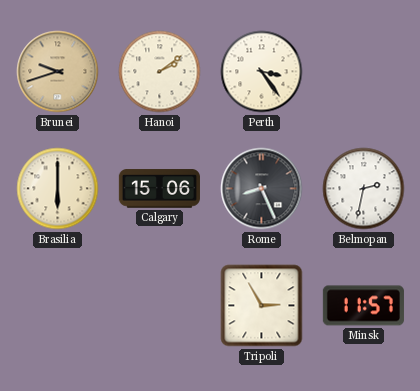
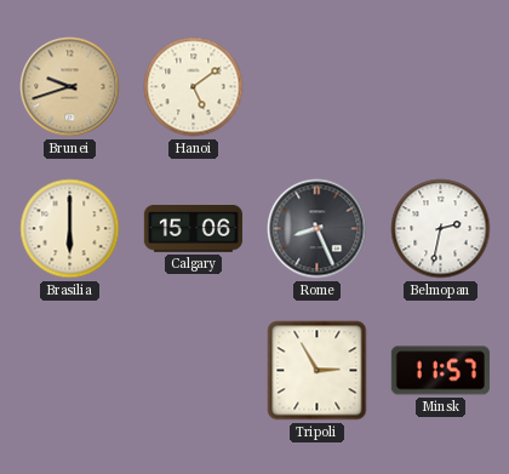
Hanoi: 2:09 -> 5:09
Perth: 3:24 -> none
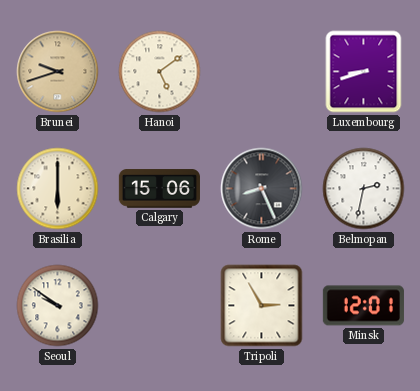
Luxembourg: none -> 8:42
Seoul: none -> 9:51
Minsk: 11:57 -> 12:01
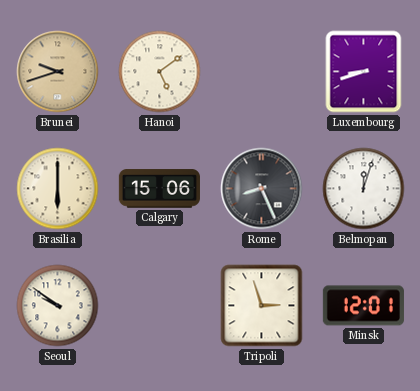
Belmopan: 2:32 -> 12:03
Tripoli: 2:55 -> 2:57
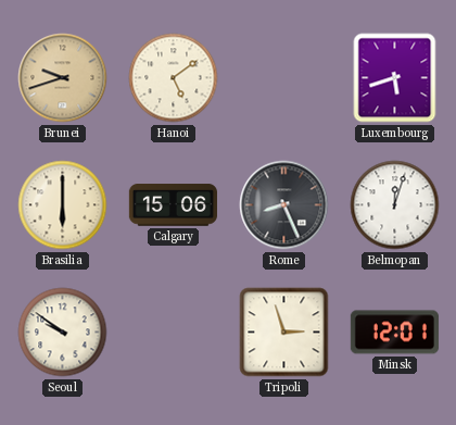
Luxembourg: 8:42 -> 5:42
